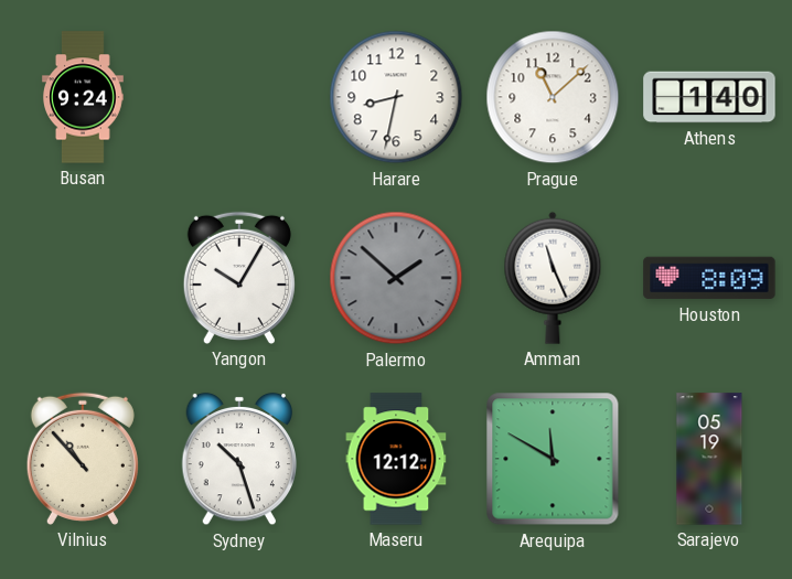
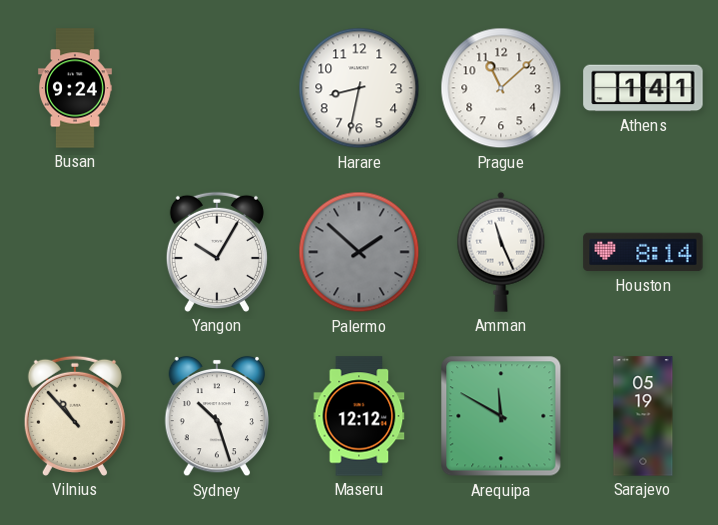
Athens: 1:40 -> 1:41
Houston: 8:09 -> 8:14
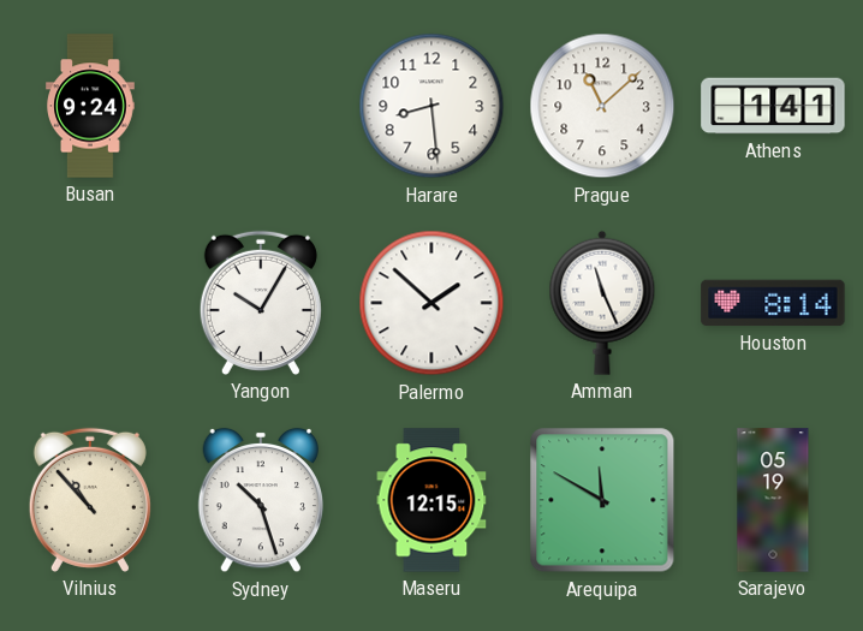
Harare: 8:32 -> 8:29
Palermo dial: grey -> white
Maseru: 12:12 -> 12:15
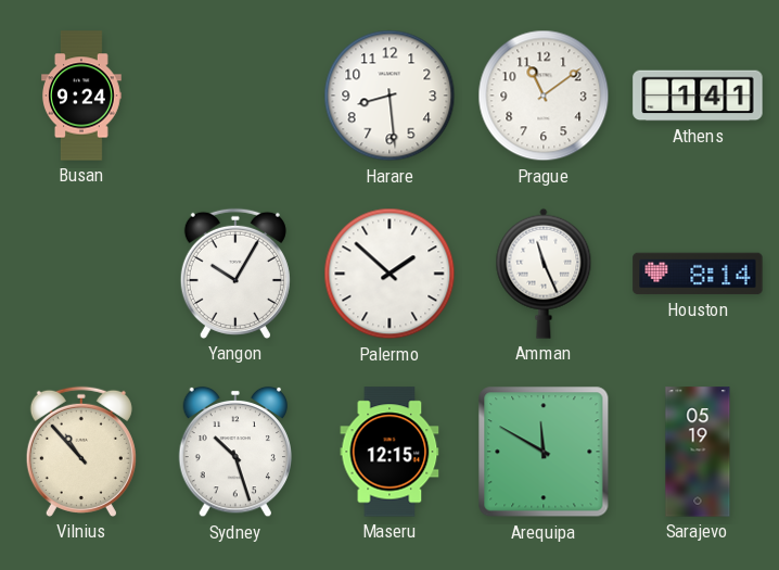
Prague: 11:08 -> 11:09
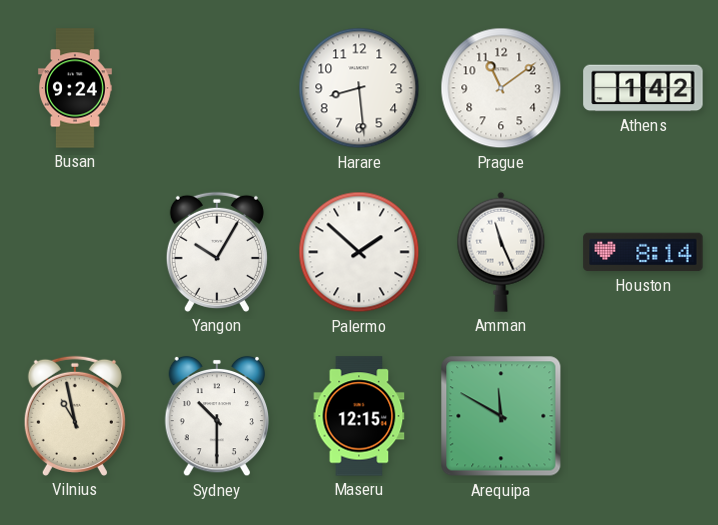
Athens: 1:41 -> 1:42
Vilnius: 10:53 -> 10:58
Sydney: 10:27 -> 10:30
Sarajevo: 05:19 -> none
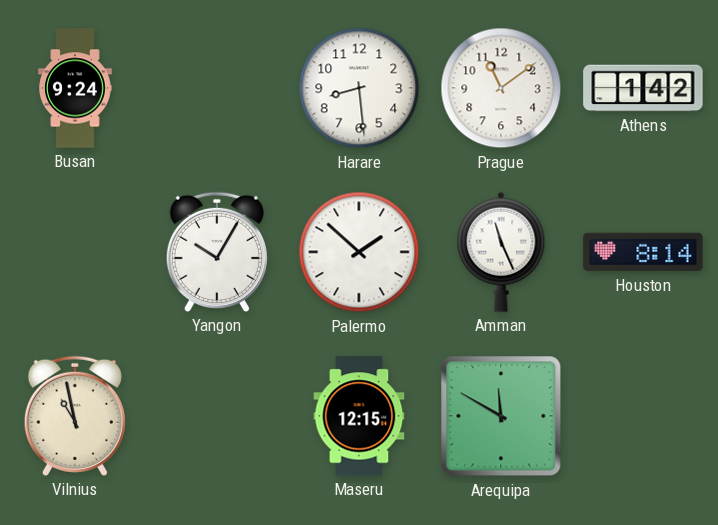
Sydney: 10:30 -> none
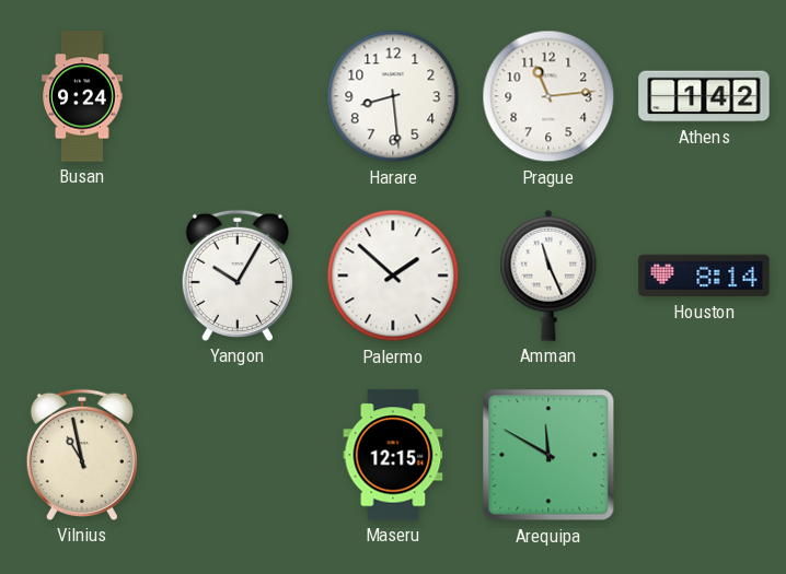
Prague: 11:09 -> 11:14
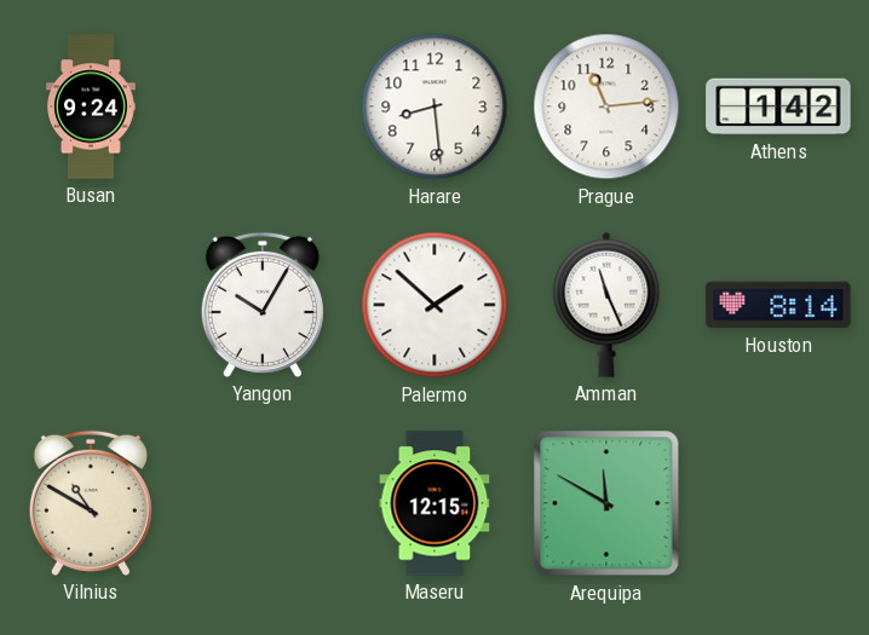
Vilnius: 10:58 -> 10:50
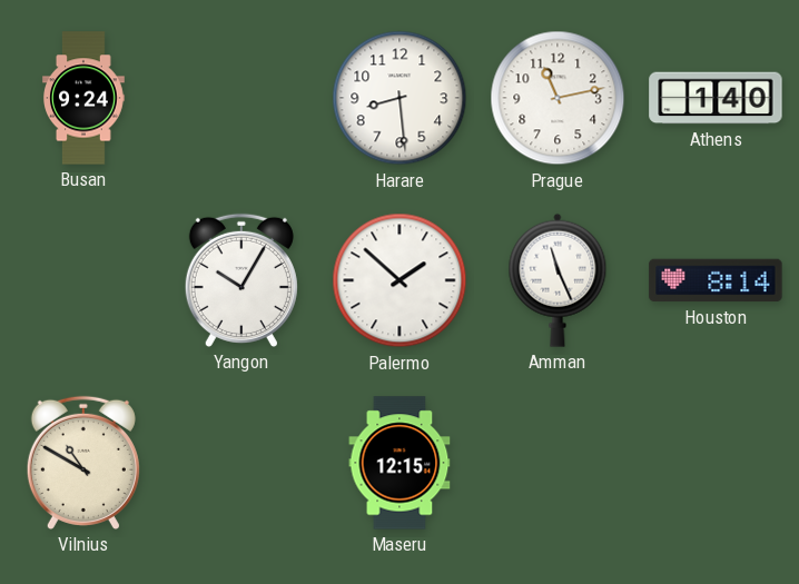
Prague: 11:14 -> 11:13
Athens: 1:42 -> 1:40
Arequipa: 11:50 -> none
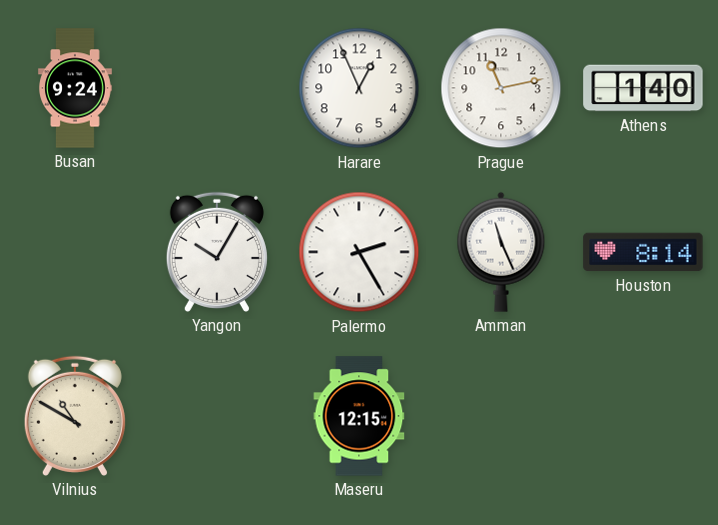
Harare: 8:29 -> 12:56
Palermo: 1:52 -> 2:25
